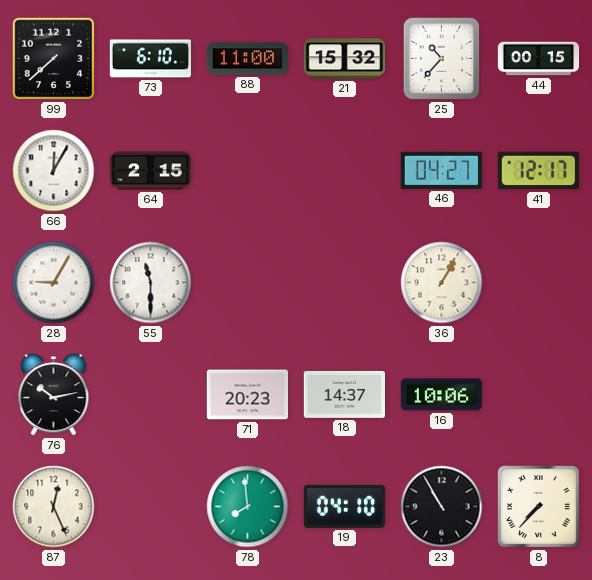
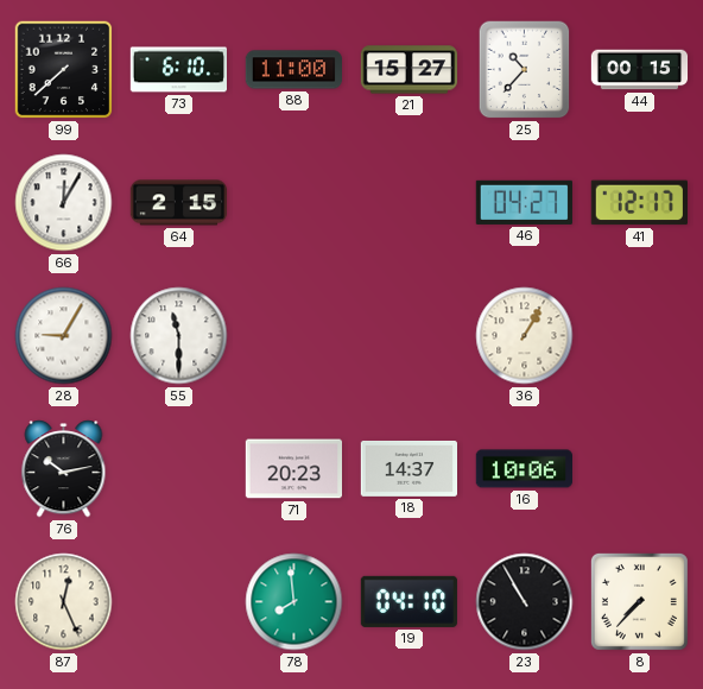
21: 15:32 -> 15:27
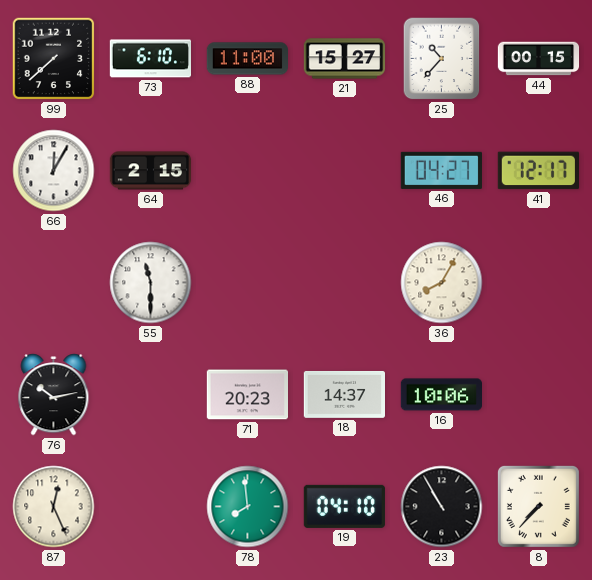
28: 9:05 -> none
36: 1:05 -> 8:05
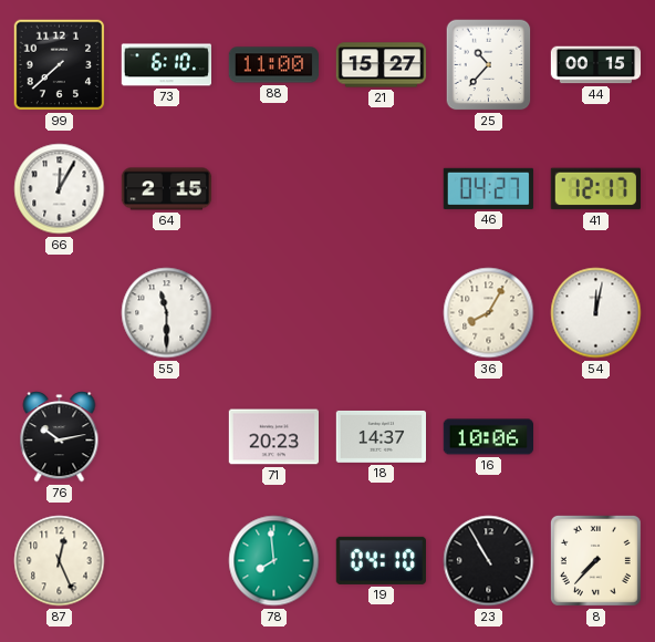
54: none -> 12:02
